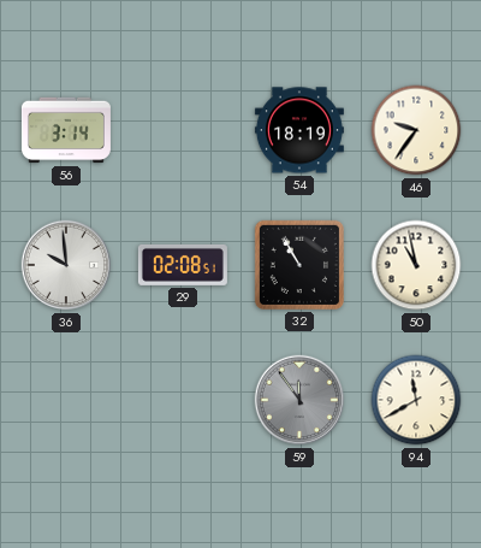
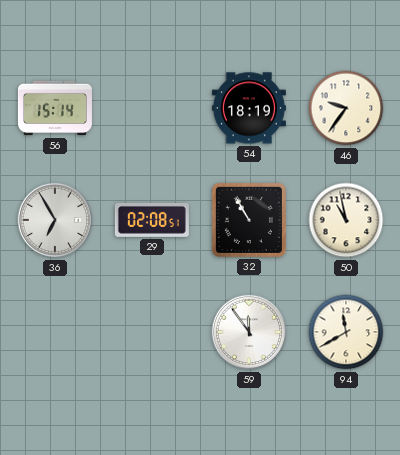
56: 3:14 -> 15:14
36: 9:59 -> 6:55
59 dial: grey -> white
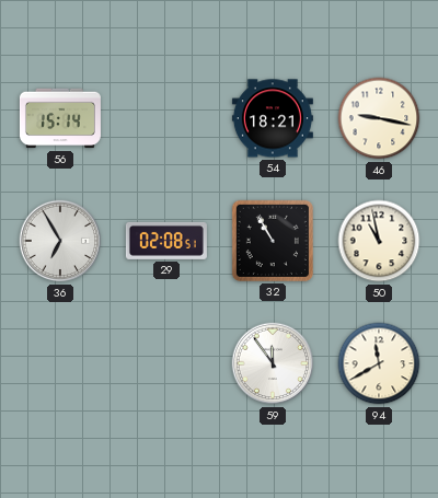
54: 18:19 -> 18:21
46: 9:36 -> 9:17
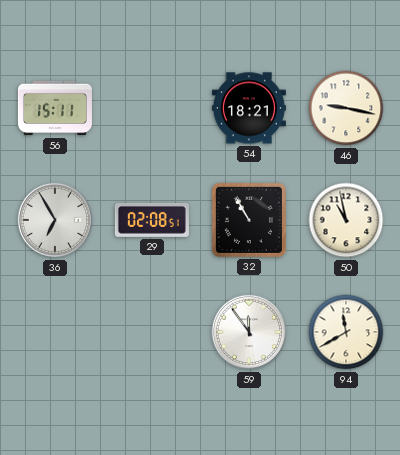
56: 15:14 -> 15:11
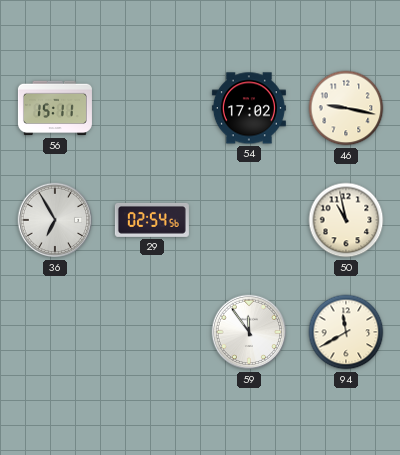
54: 18:21 -> 17:02
29: 02:08 -> 02:54
32: 10:55 -> none
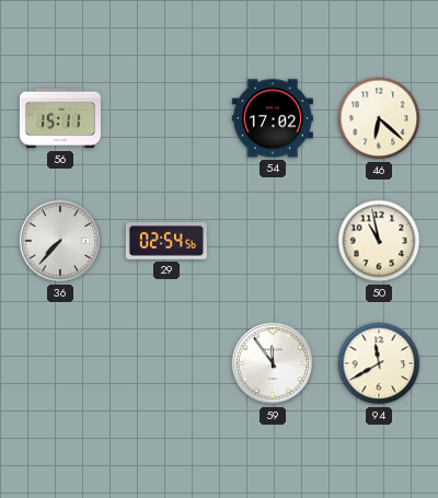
46: 9:17 -> 6:22
36: 6:55 -> 7:37
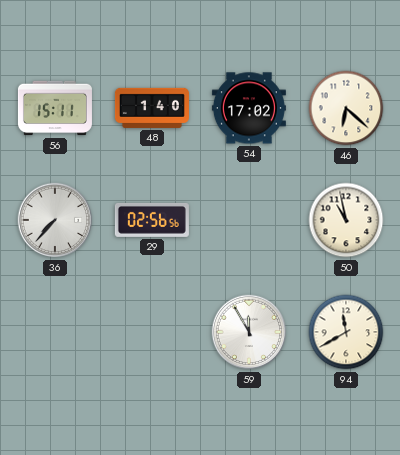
48: none -> 1:40
29: 02:54 -> 02:56
59: 11:54 -> 11:55
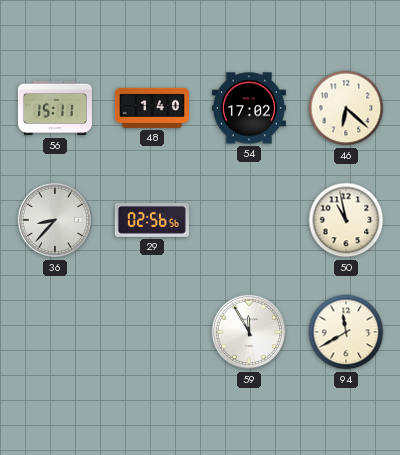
36: 7:37 -> 8:37
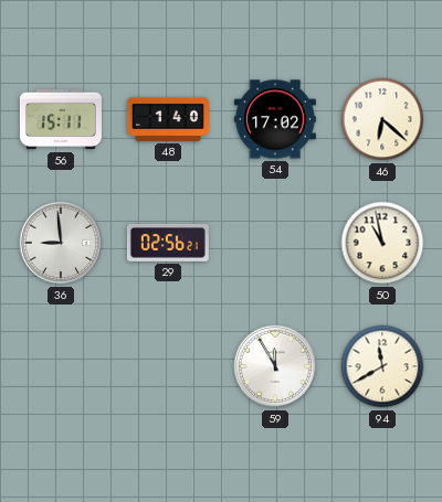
36: 8:37 -> 8:59
29: 02:56:56 -> 02:56:21
